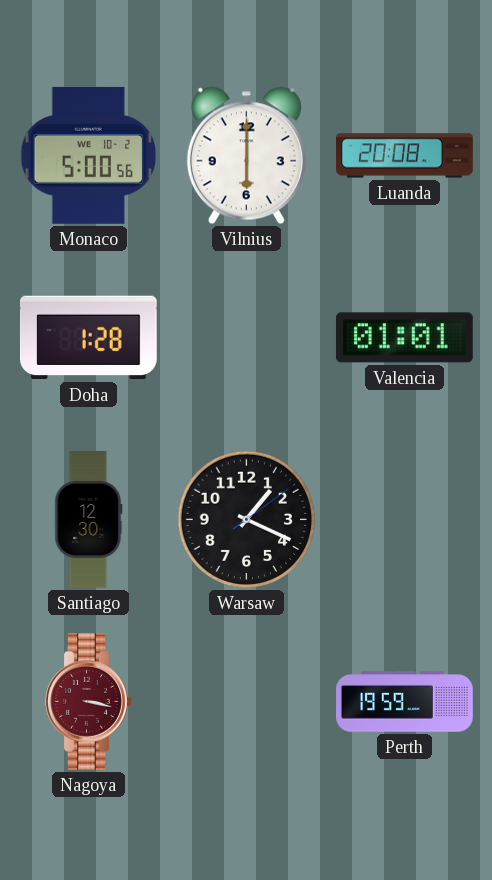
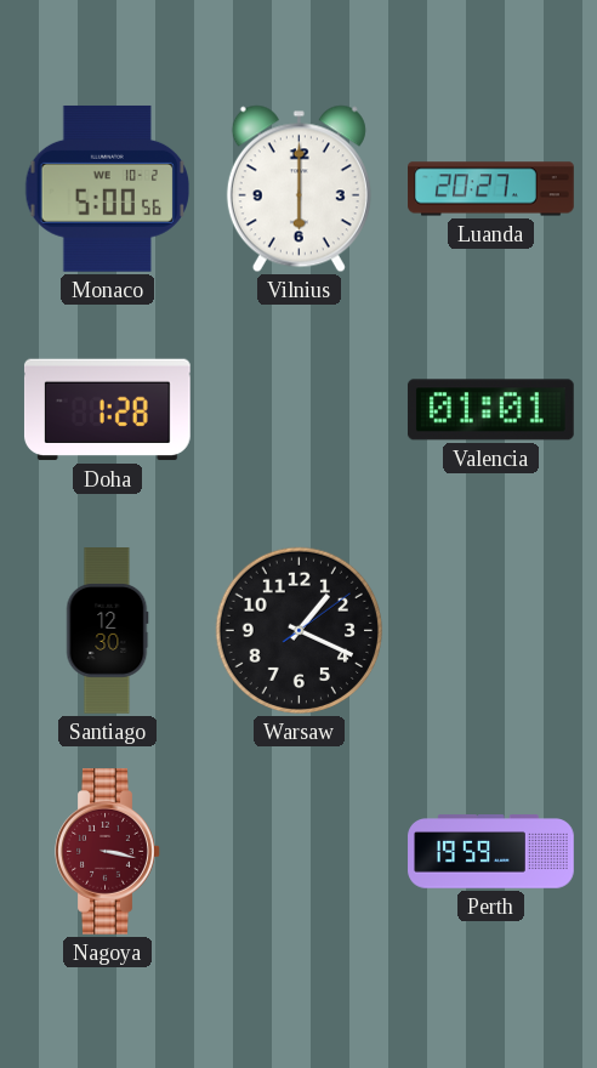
Luanda: 20:08 -> 20:27
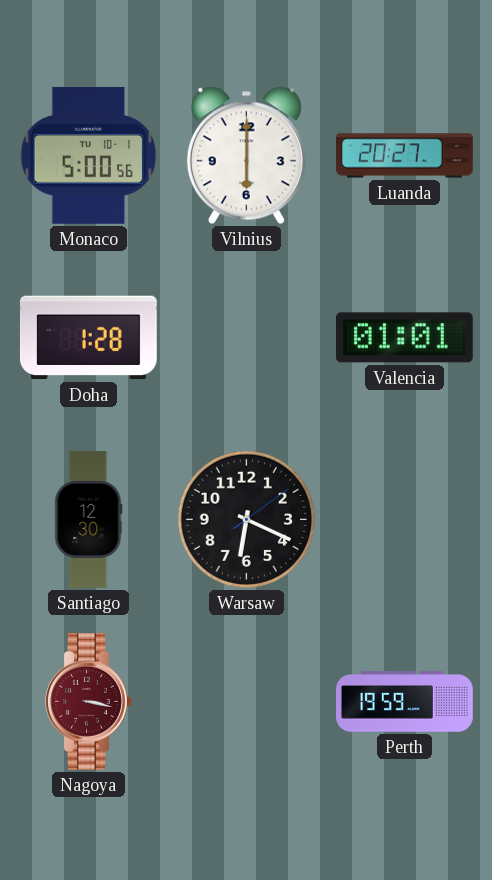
Monaco date: WE 10-2 -> TU 10-1
Warsaw: 1:19 -> 6:19
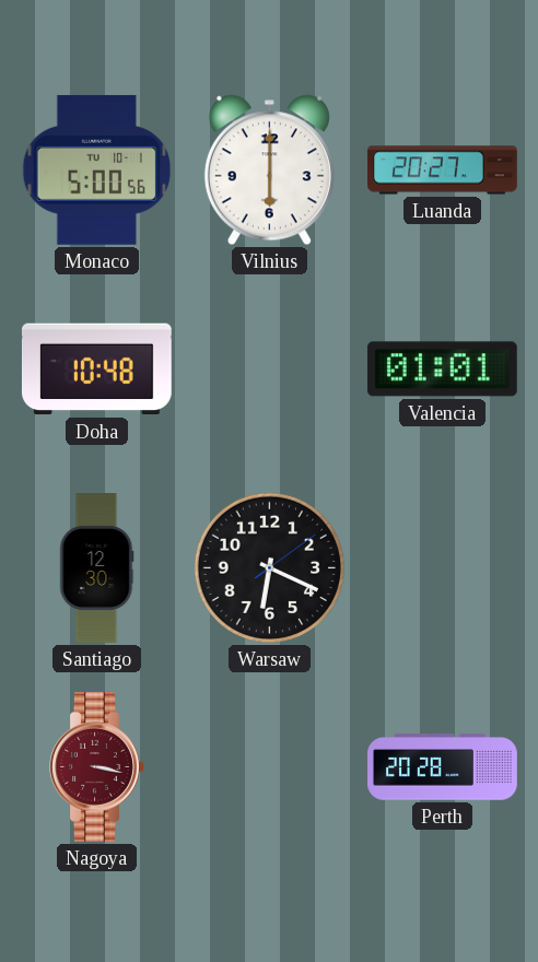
Doha: 1:28 -> 10:48
Perth: 19:59 -> 20:28
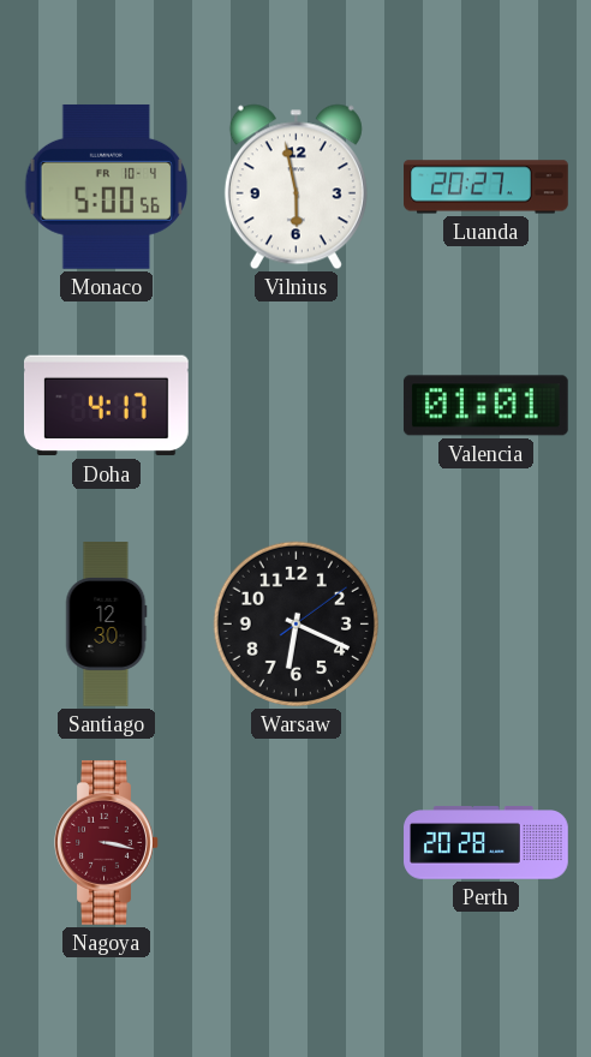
Monaco date: TU 10-1 -> FR 10-4
Vilnius: 6:00 -> 5:58
Doha: 10:48 -> 4:17
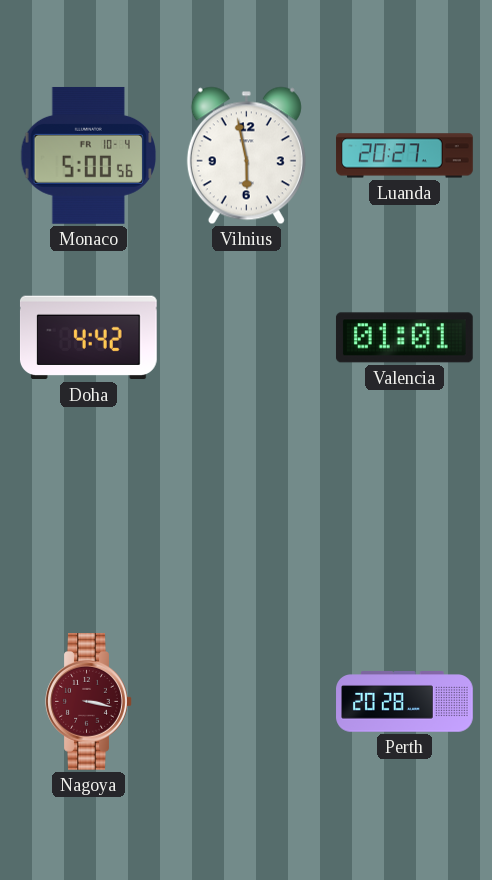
Doha: 4:17 -> 4:42
Santiago: 12:30 -> none
Warsaw: 6:19 -> none
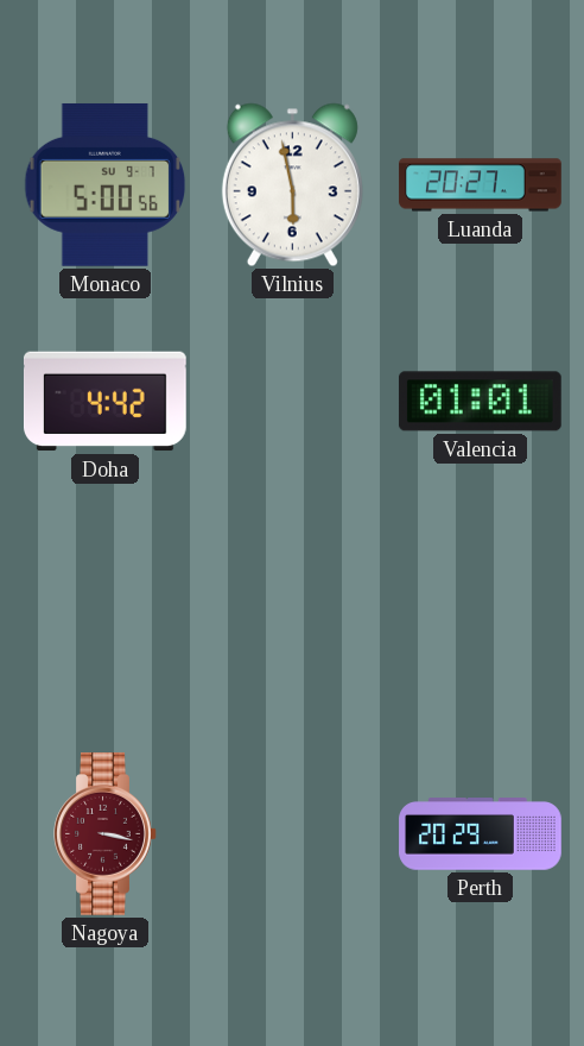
Monaco date: FR 10-4 -> SU 9-7
Perth: 20:28 -> 20:29
